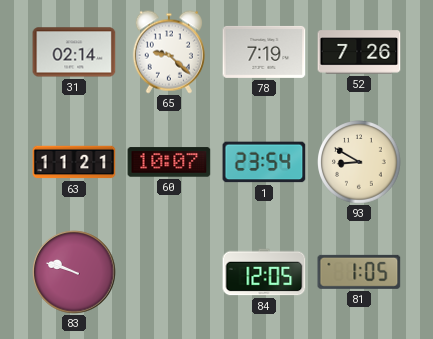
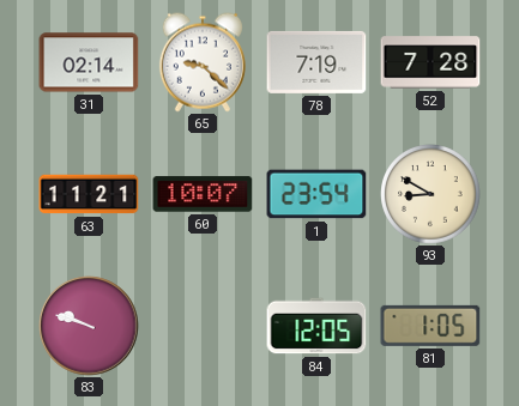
52: 7:26 -> 7:28
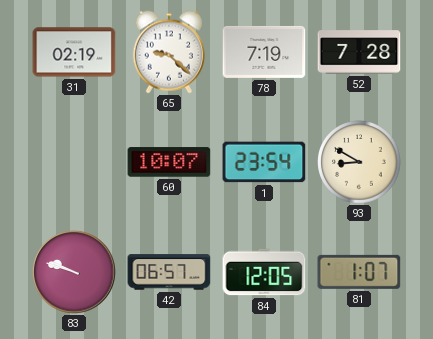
31: 02:14 -> 02:19
63: 11:21 -> none
42: none -> 06:57
81: 1:05 -> 1:07
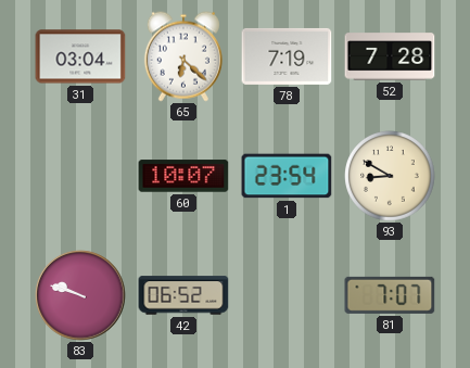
31: 02:19 -> 03:04
65: 9:22 -> 6:22
42: 06:57 -> 06:52
84: 12:05 -> none
81: 1:07 -> 7:07
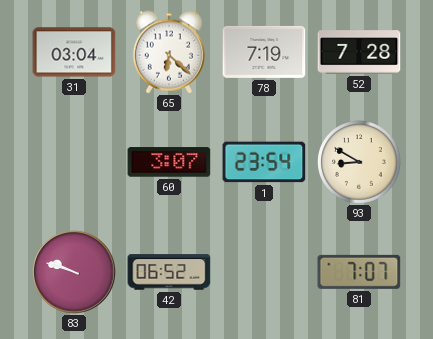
60: 10:07 -> 3:07
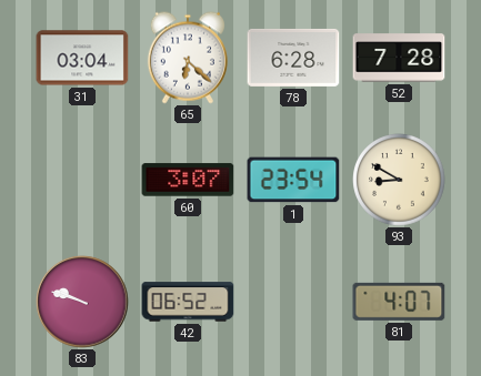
78: 7:19 -> 6:28
81: 7:07 -> 4:07
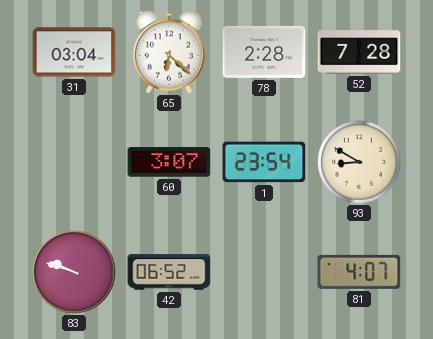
78: 6:28 -> 2:28
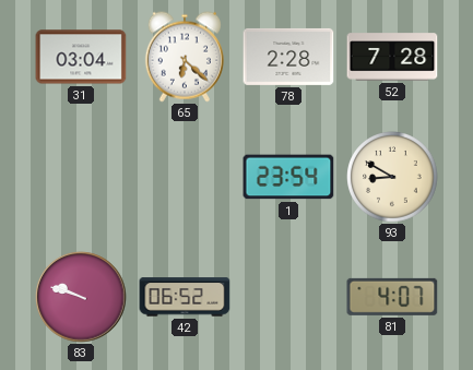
60: 3:07 -> none
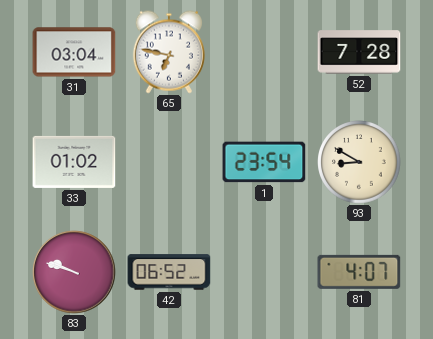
65: 6:22 -> 6:47
78: 2:28 -> none
33: none -> 01:02
